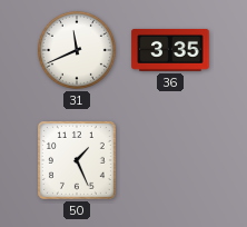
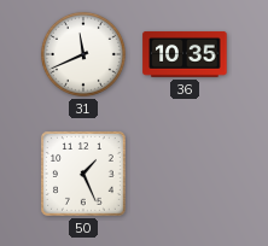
36: 3:35 -> 10:35
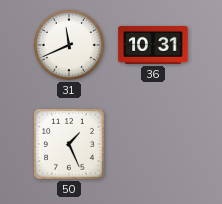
36: 10:35 -> 10:31
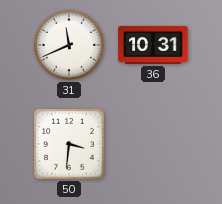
50: 1:26 -> 3:31
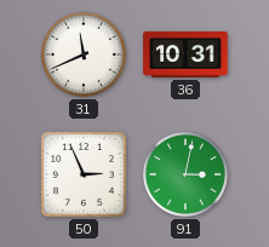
50: 3:31 -> 2:56
91: none -> 3:02
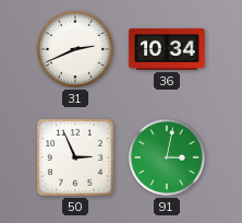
31: 11:41 -> 2:41
36: 10:31 -> 10:34
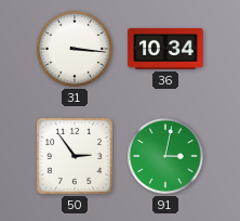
31: 2:41 -> 3:16
50: 2:56 -> 2:54
